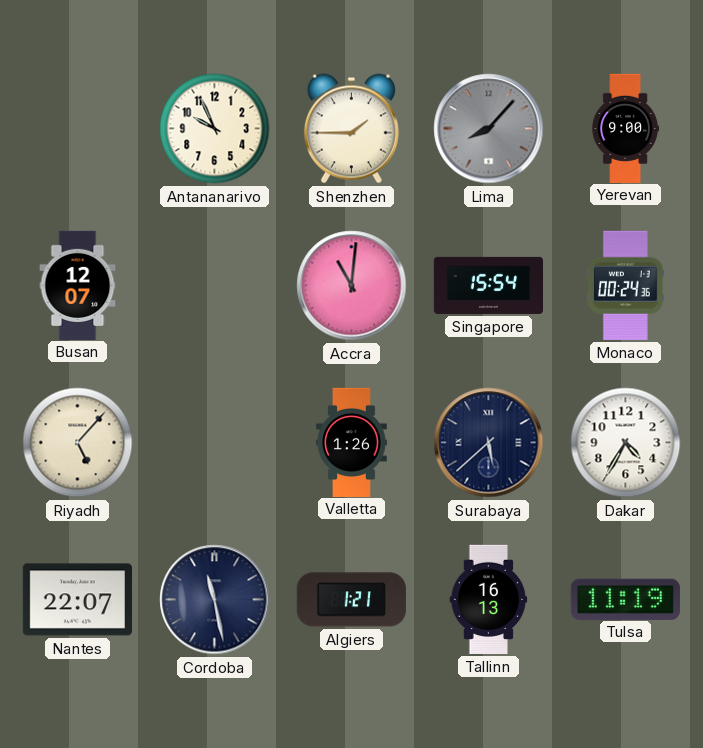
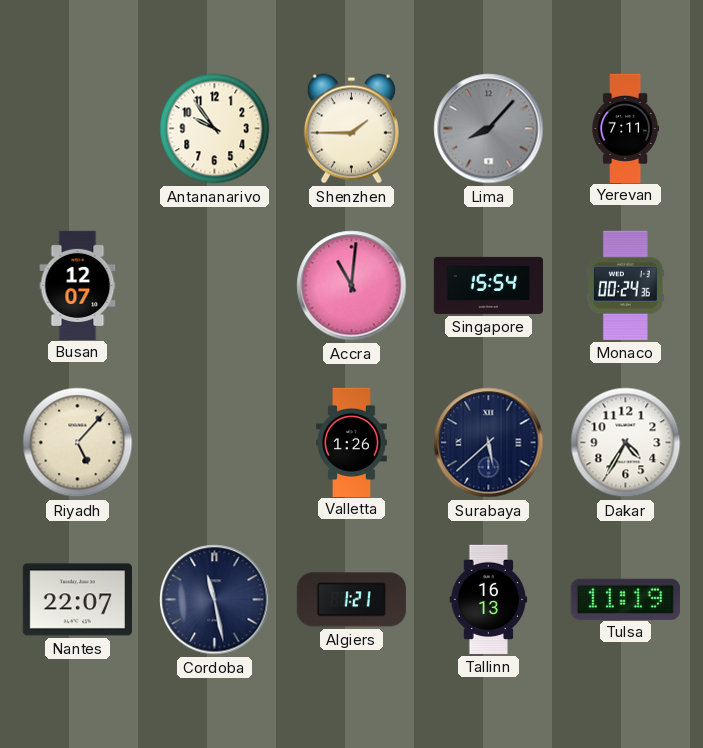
Antananarivo: 9:56 -> 9:54
Yerevan: 9:00 -> 7:11
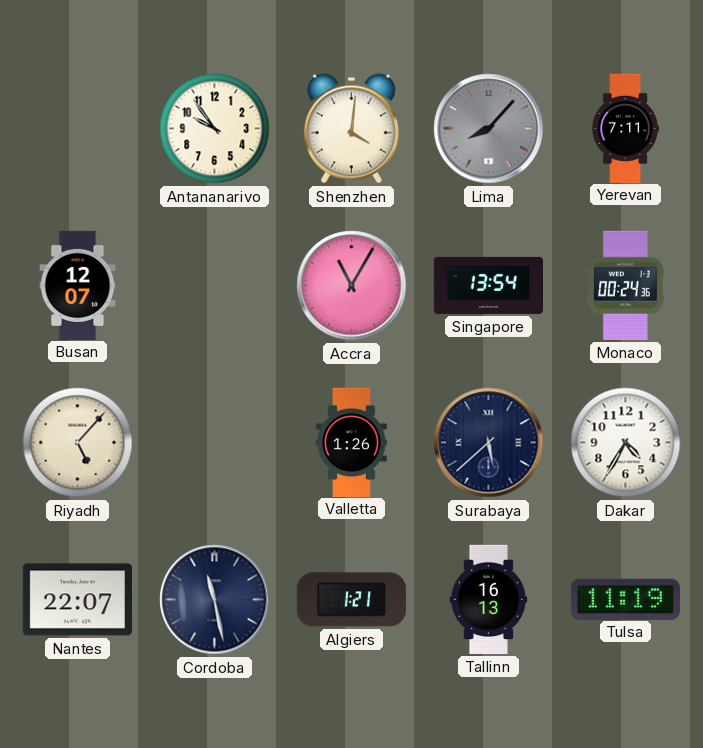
Shenzhen: 1:45 -> 4:01
Accra: 11:01 -> 11:05
Singapore: 15:54 -> 13:54
